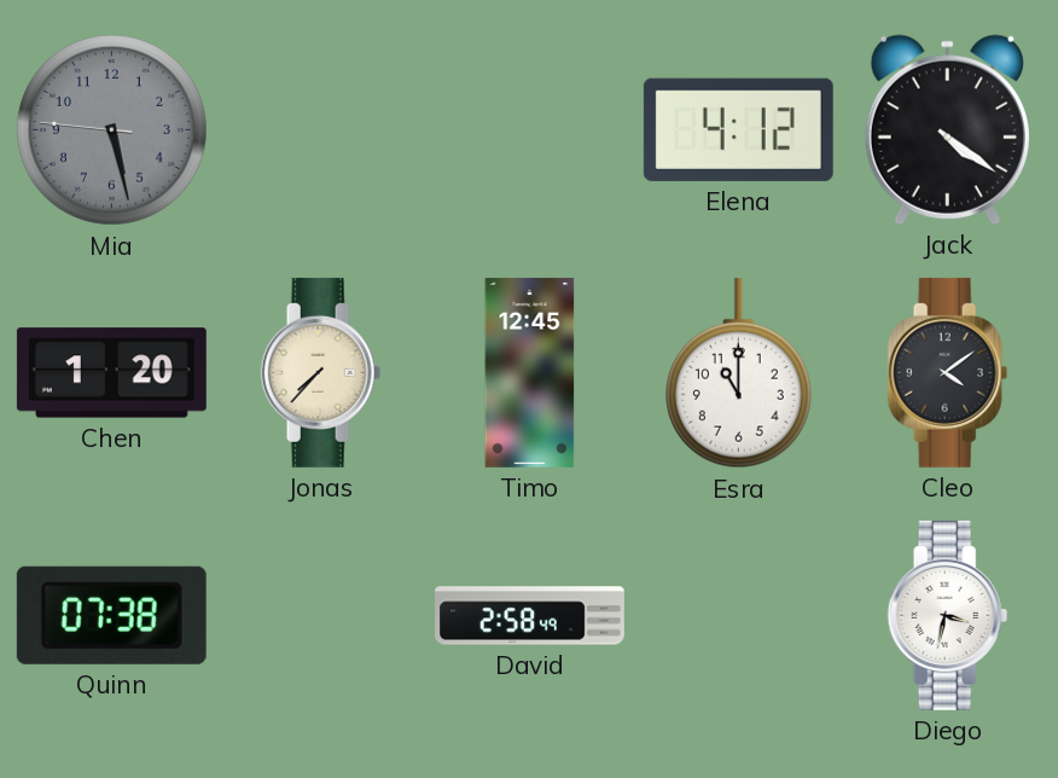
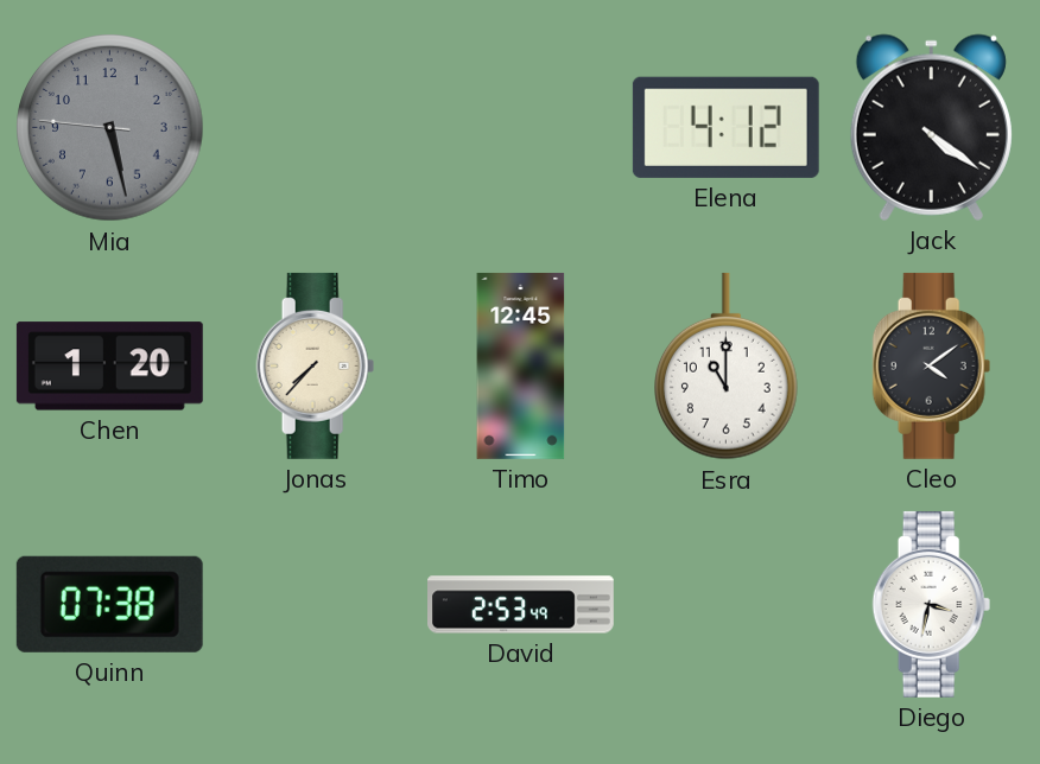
David: 2:58 -> 2:53
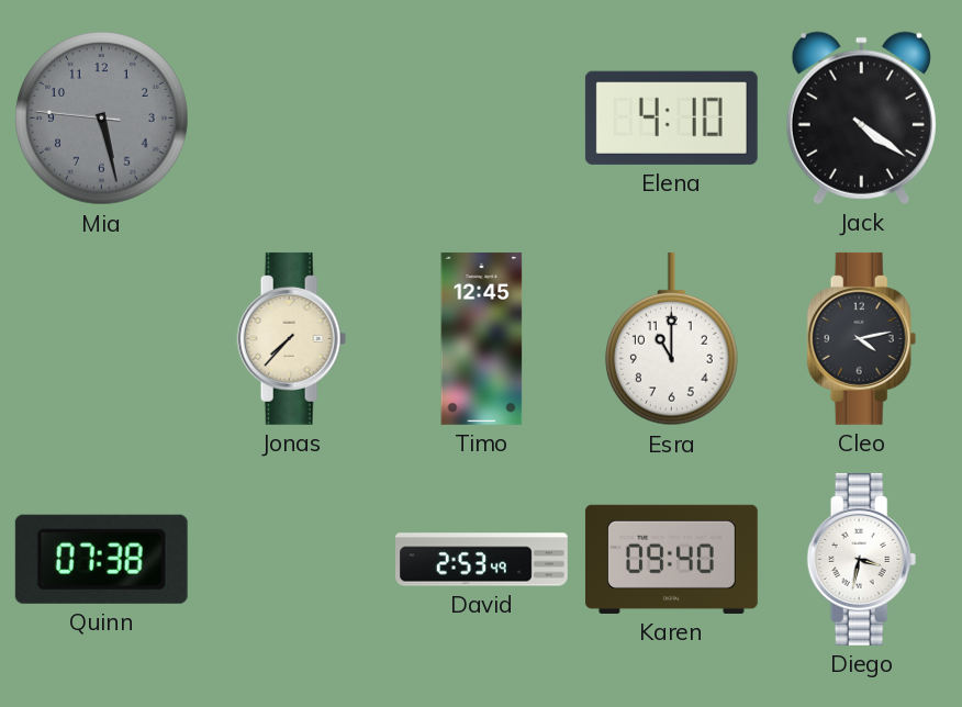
Elena: 4:12 -> 4:10
Chen: 1:20 -> none
Cleo: 4:09 -> 4:13
Karen: none -> 09:40
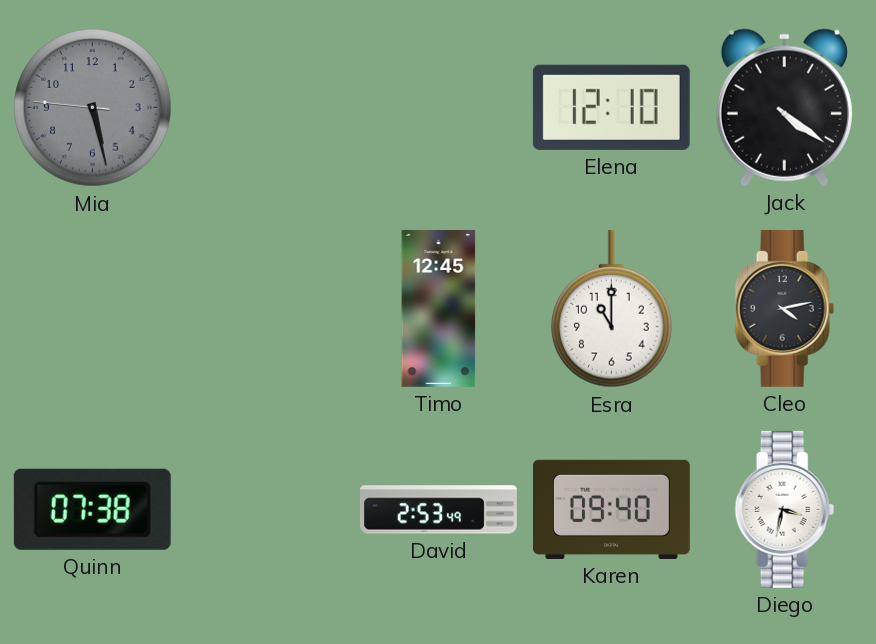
Elena: 4:10 -> 12:10
Jonas: 7:37 -> none
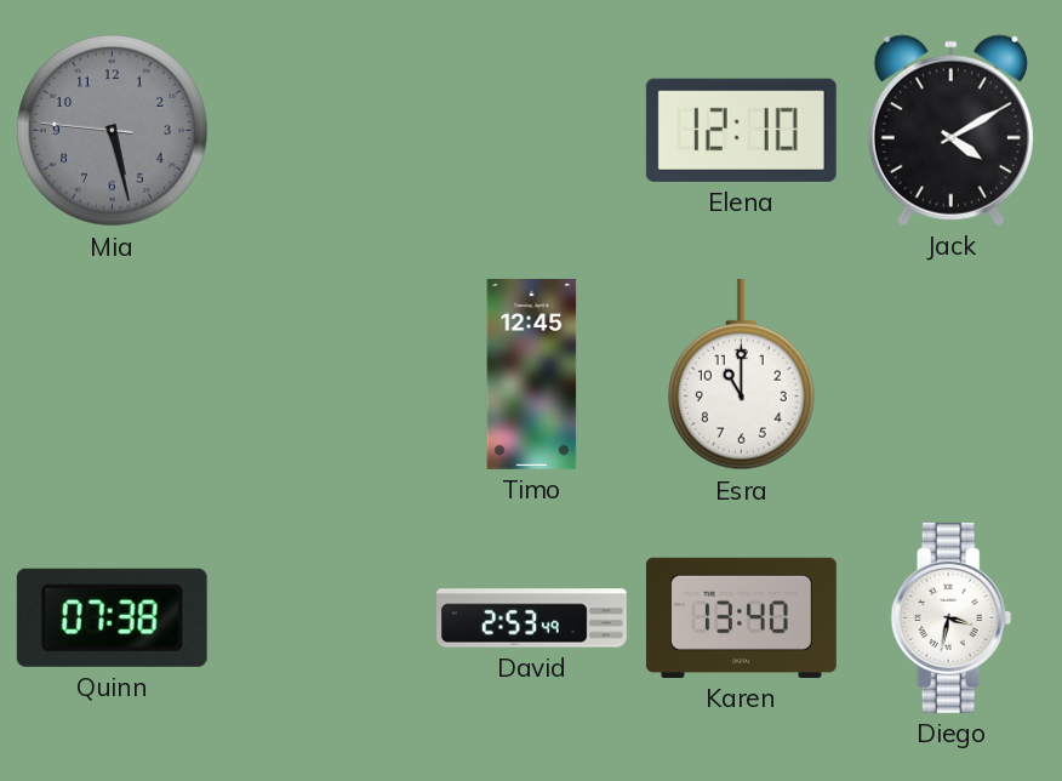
Jack: 4:21 -> 4:10
Cleo: 4:13 -> none
Karen: 09:40 -> 13:40
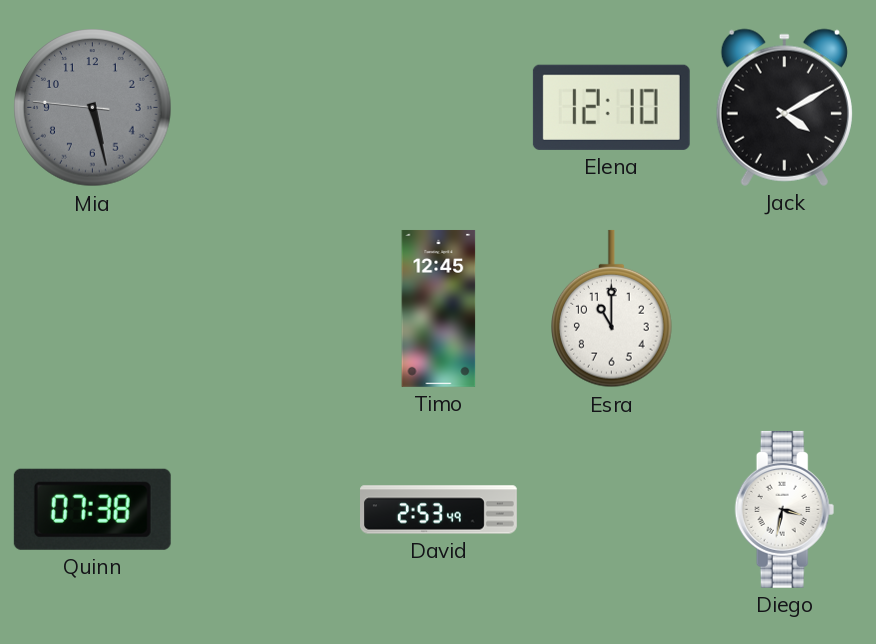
Karen: 13:40 -> none
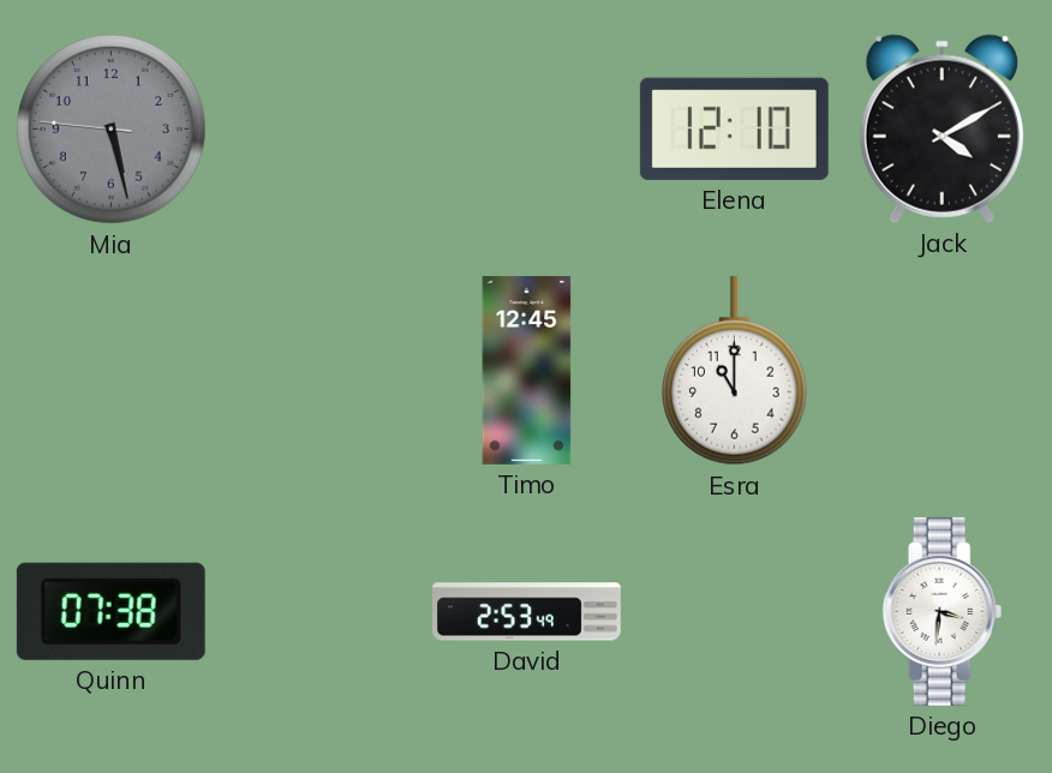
Diego: 3:32 -> 3:31
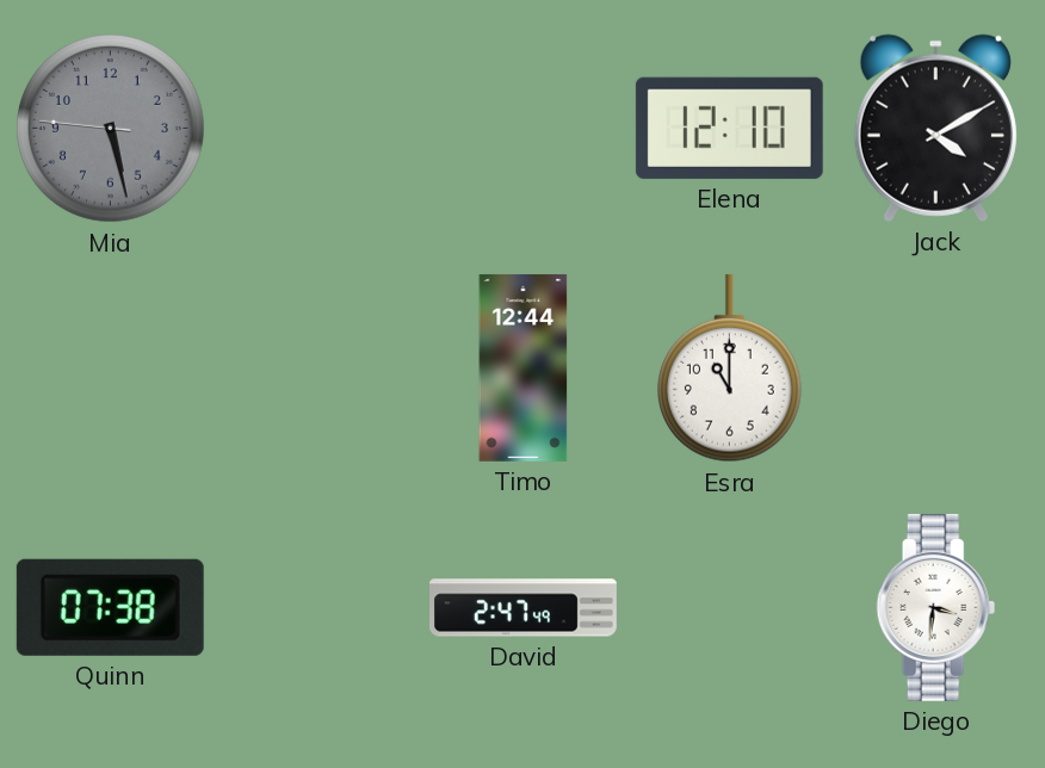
Timo: 12:45 -> 12:44
David: 2:53 -> 2:47
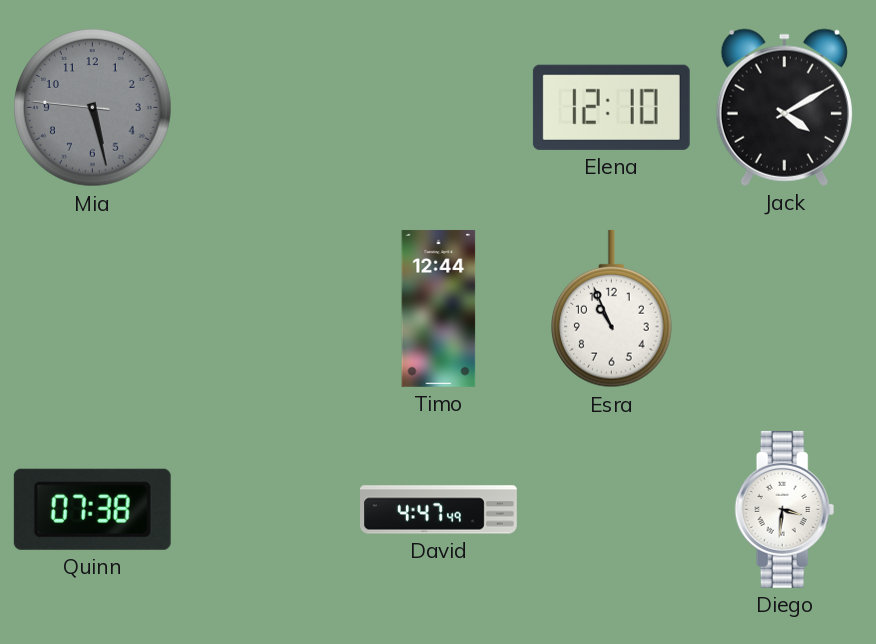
Esra: 11:00 -> 10:56
David: 2:47 -> 4:47
